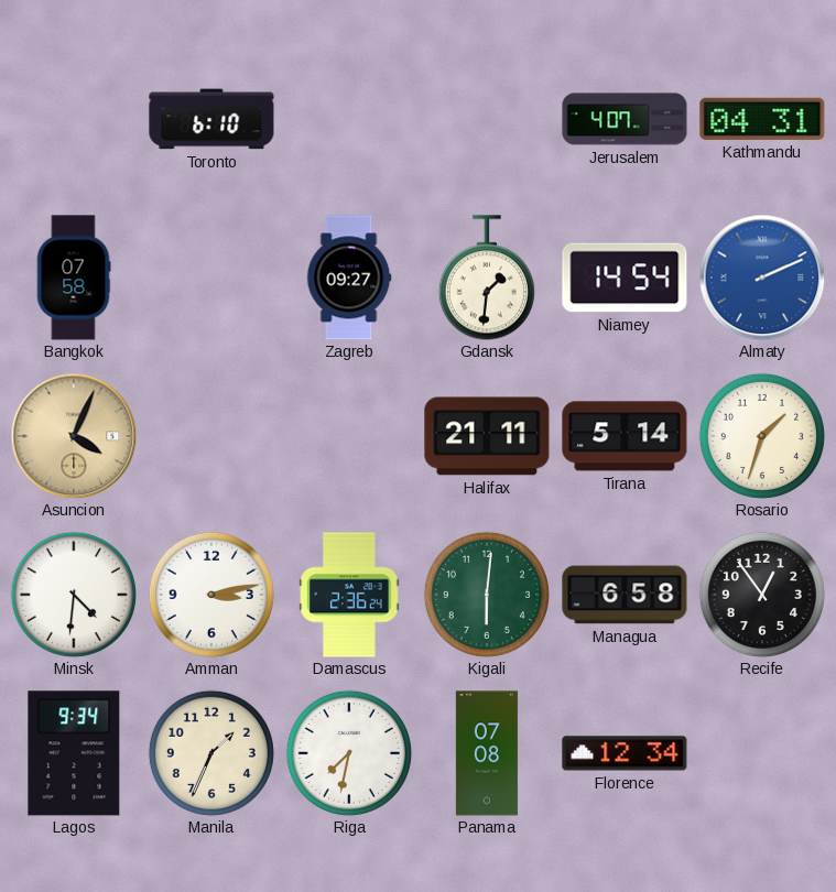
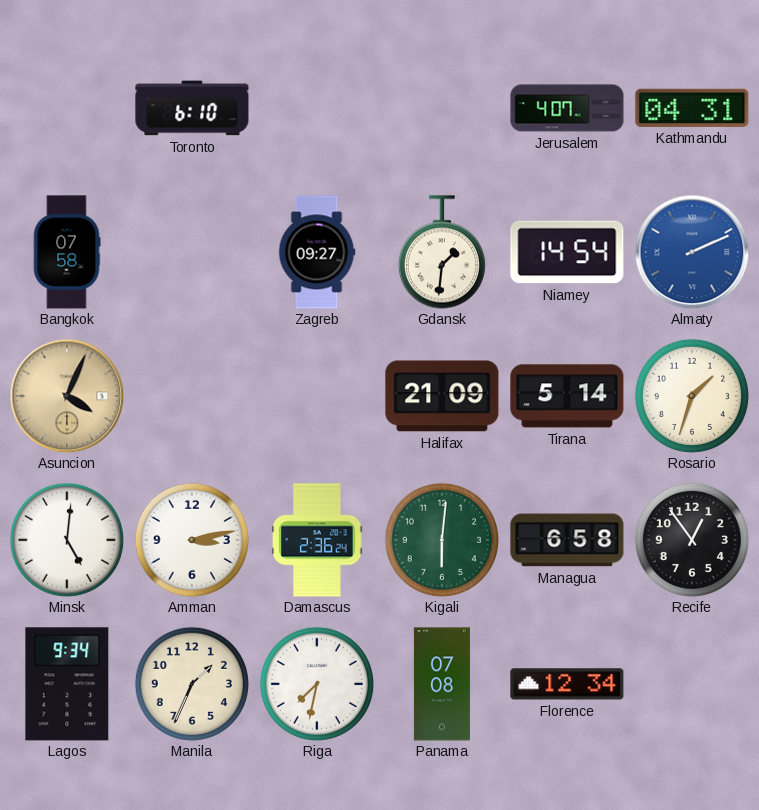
Halifax: 21:11 -> 21:09
Minsk: 4:31 -> 5:01
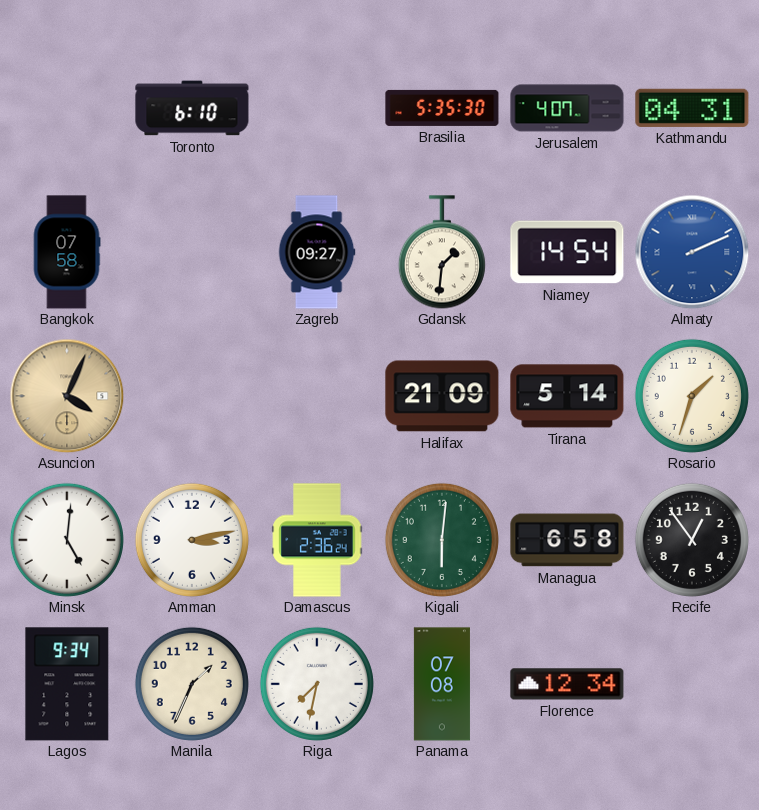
Brasilia: none -> 5:35
